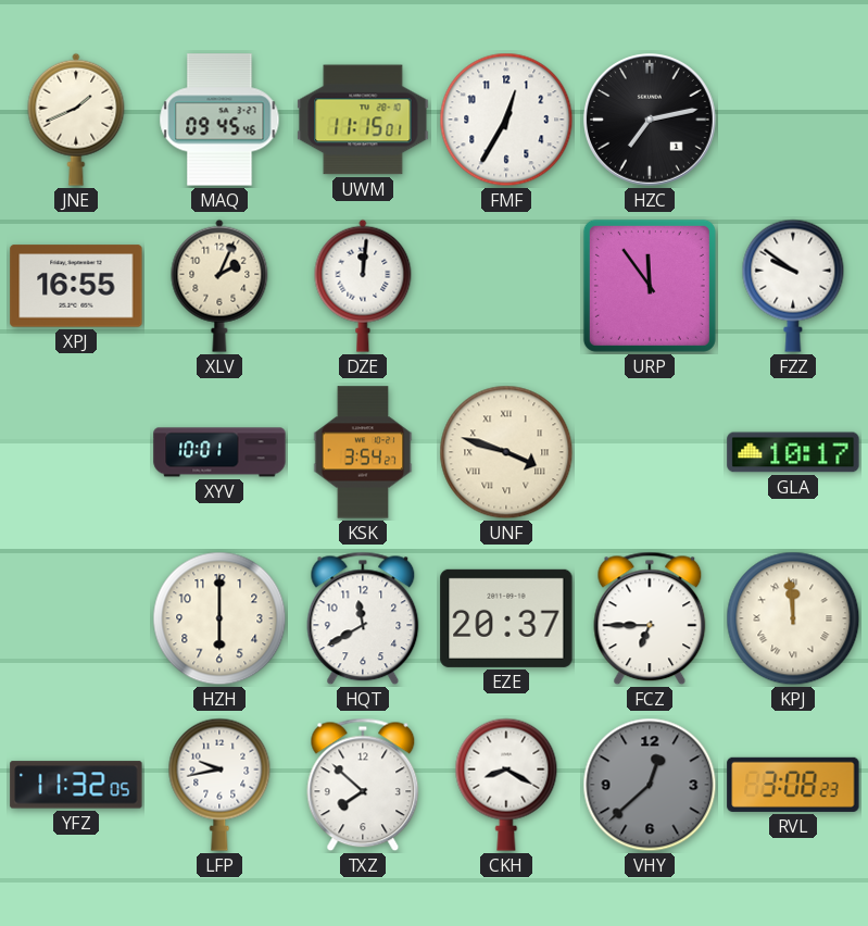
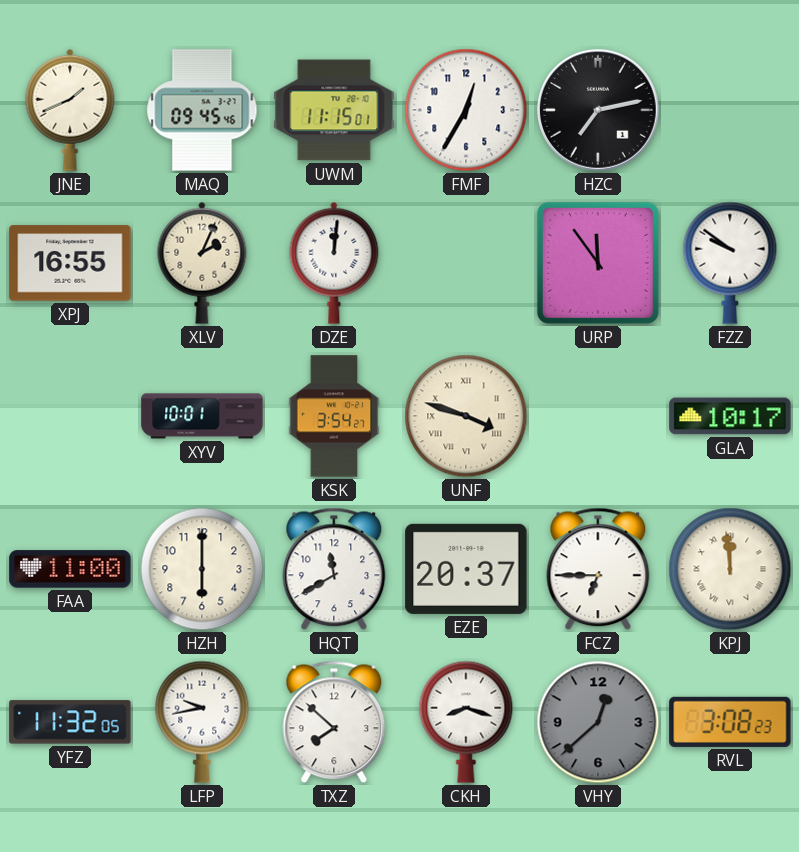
FAA: none -> 11:00
CKH: 8:20 -> 8:18
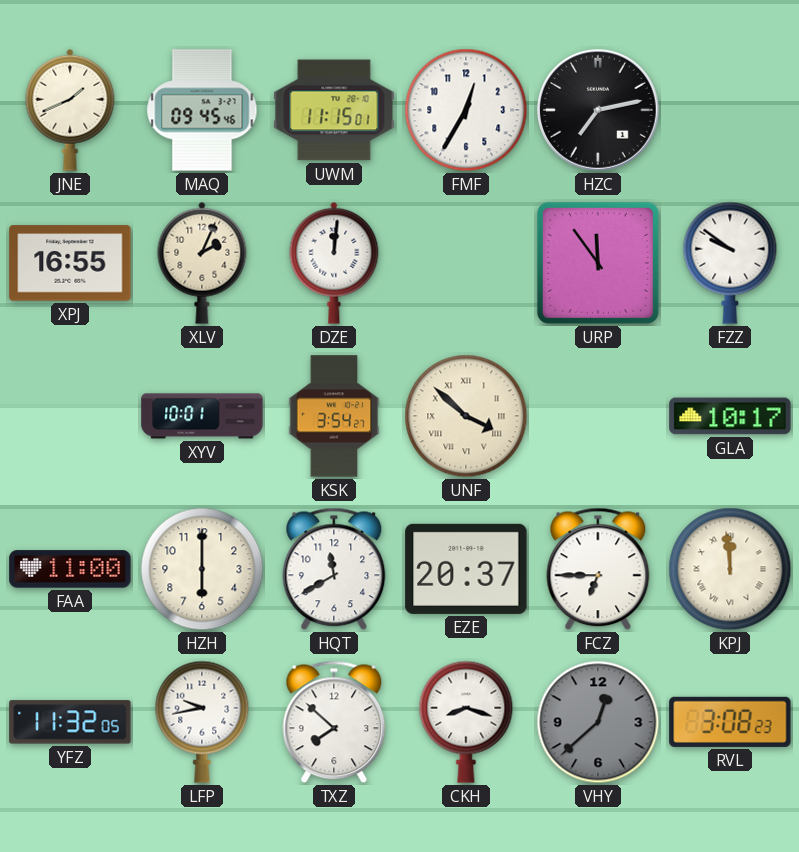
UNF: 3:48 -> 3:52
